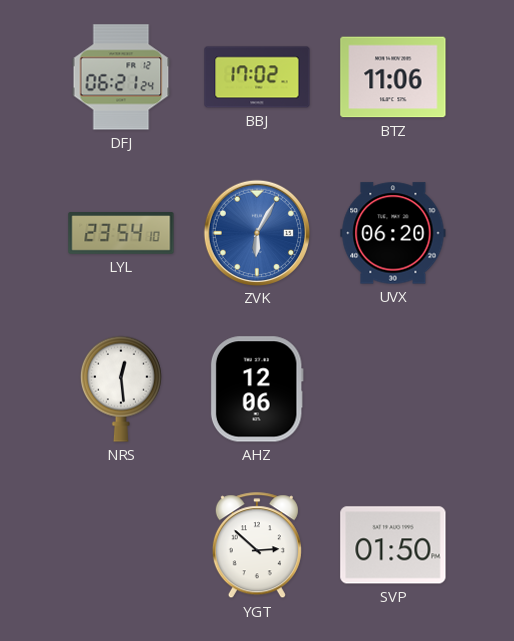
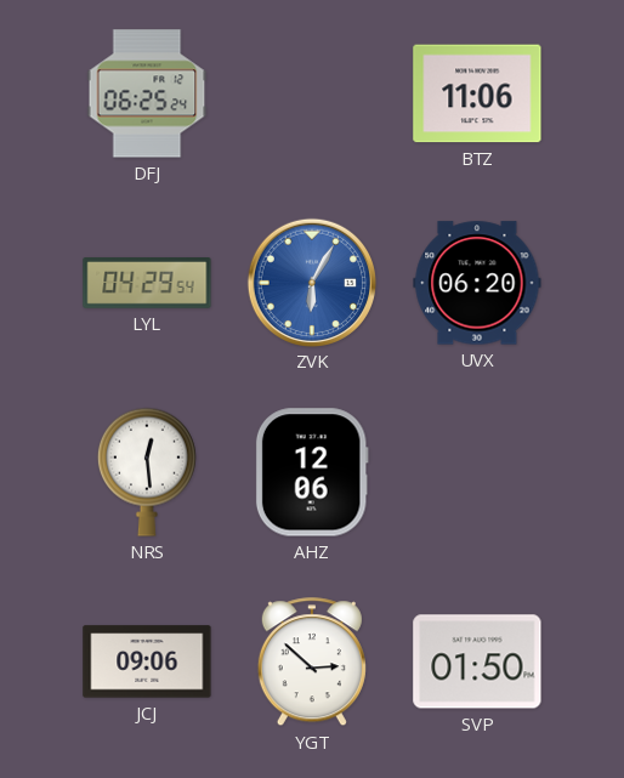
DFJ: 06:21 -> 06:25
BBJ: 17:02 -> none
LYL: 23:54 -> 04:29
JCJ: none -> 09:06
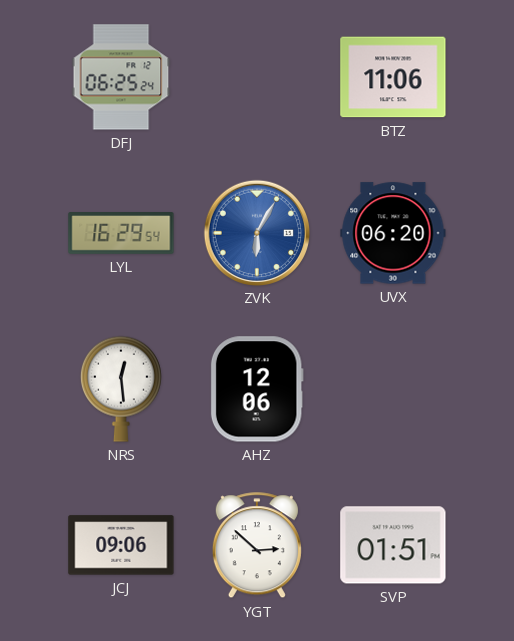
LYL: 04:29 -> 16:29
SVP: 01:50 -> 01:51
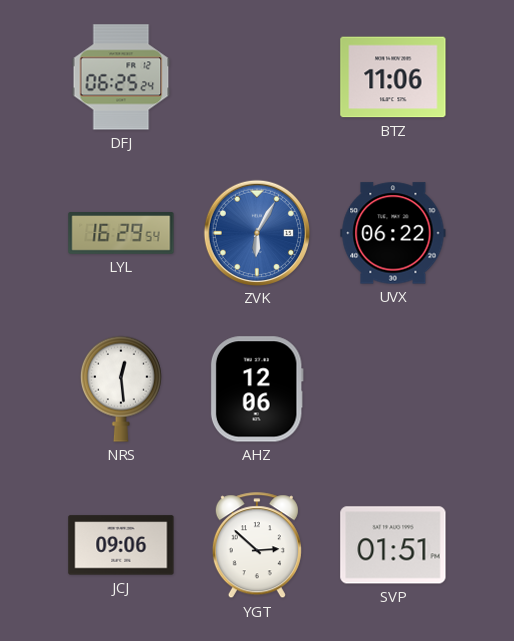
UVX: 06:20 -> 06:22
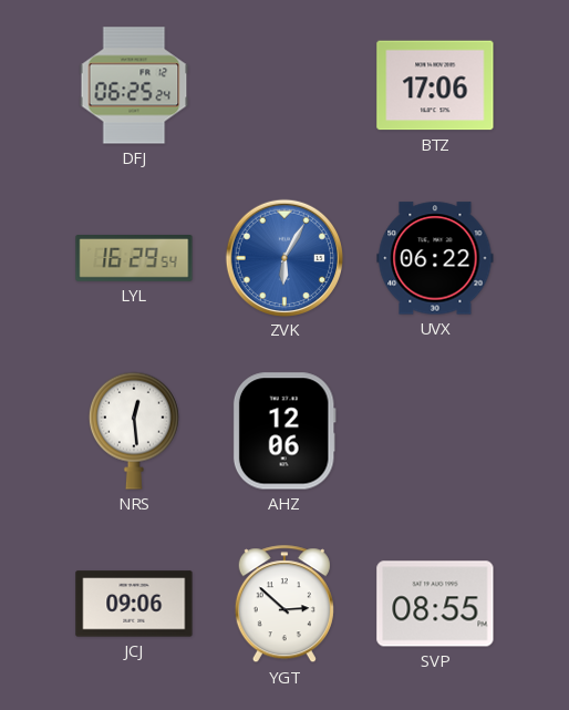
BTZ: 11:06 -> 17:06
SVP: 01:51 -> 08:55
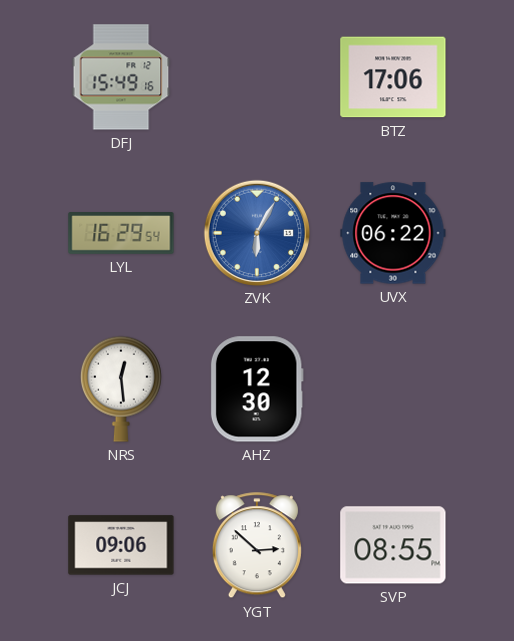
DFJ: 06:25 -> 15:49
AHZ: 12:06 -> 12:30
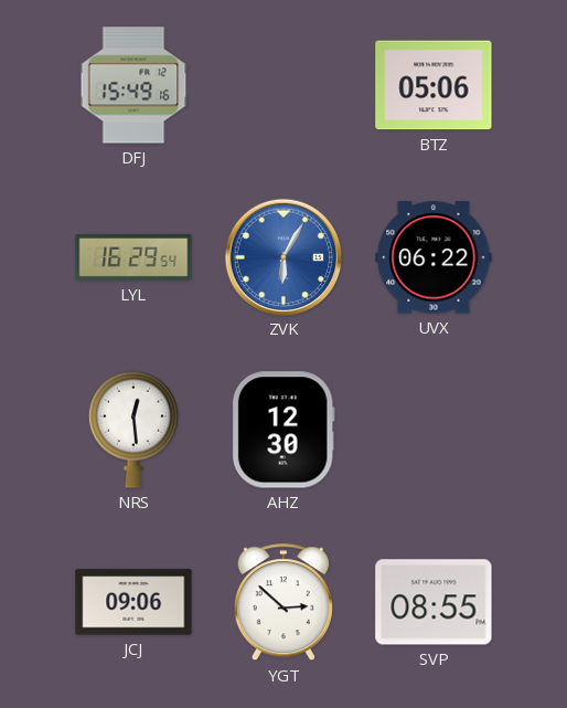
BTZ: 17:06 -> 05:06
